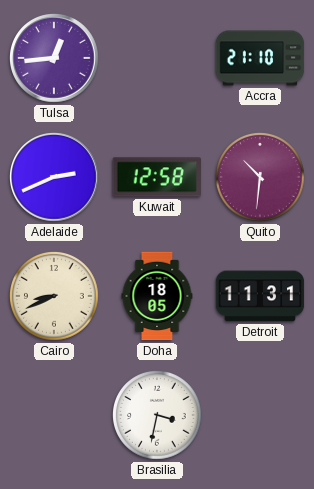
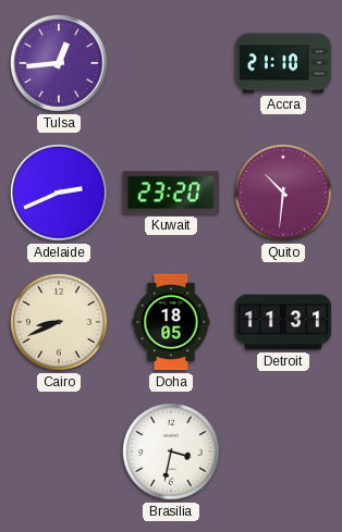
Kuwait: 12:58 -> 23:20
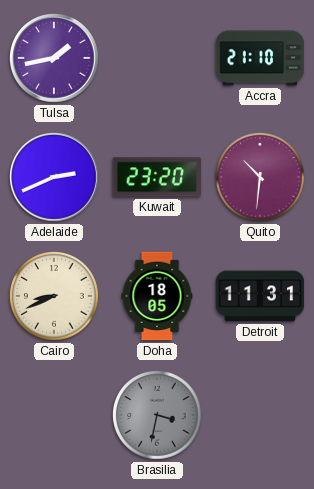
Tulsa: 12:44 -> 1:43
Brasilia dial: white -> grey
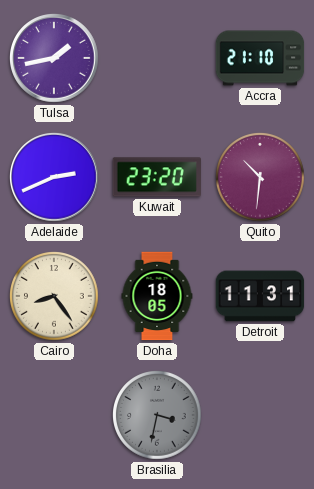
Cairo: 8:41 -> 8:24
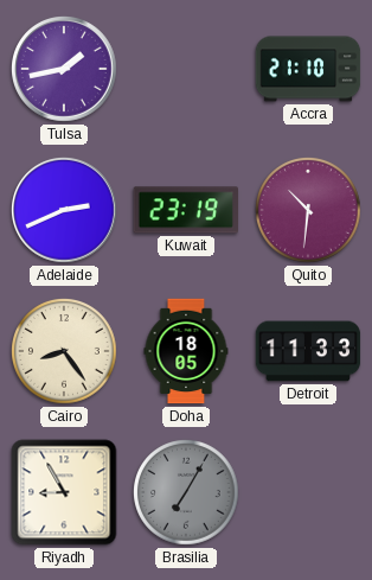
Kuwait: 23:20 -> 23:19
Detroit: 11:31 -> 11:33
Riyadh: none -> 8:55
Brasilia: 3:32 -> 7:05
